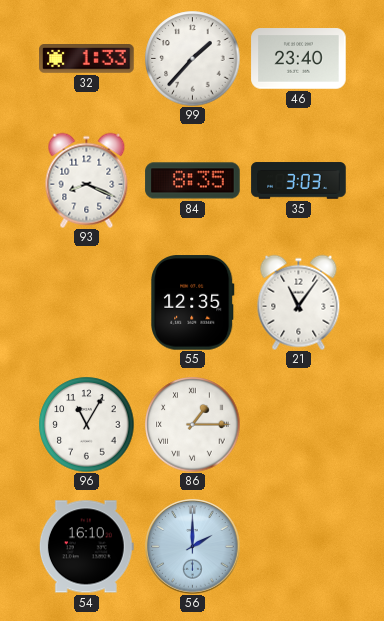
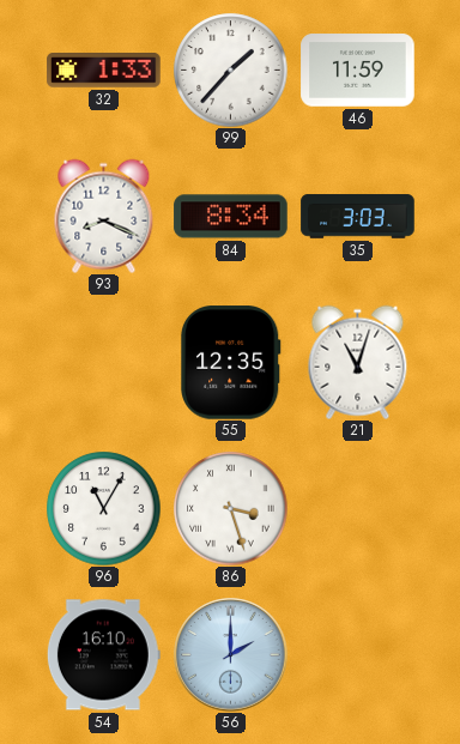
46: 23:40 -> 11:59
84: 8:35 -> 8:34
21: 11:06 -> 11:03
86: 1:15 -> 3:27
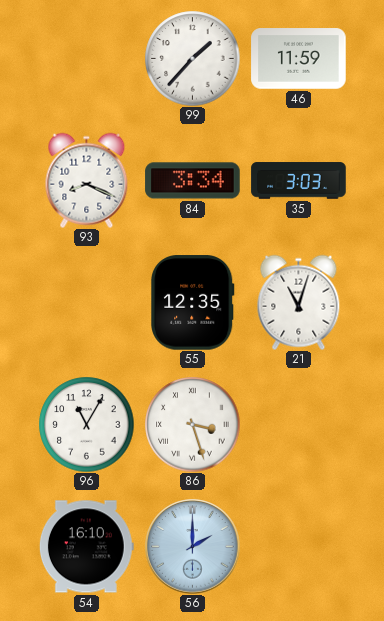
32: 1:33 -> none
84: 8:34 -> 3:34
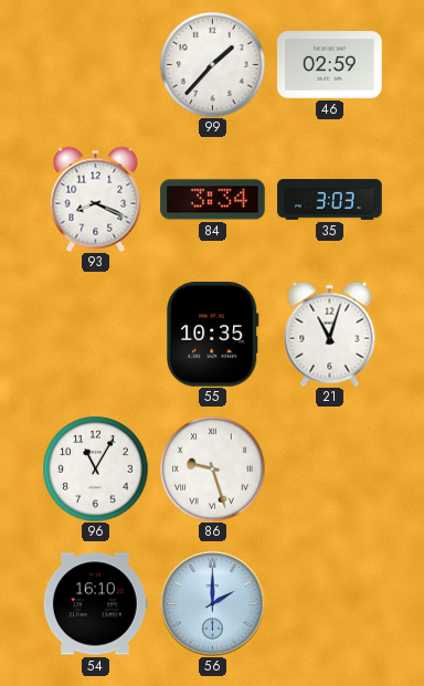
46: 11:59 -> 02:59
55: 12:35 -> 10:35
86: 3:27 -> 9:27
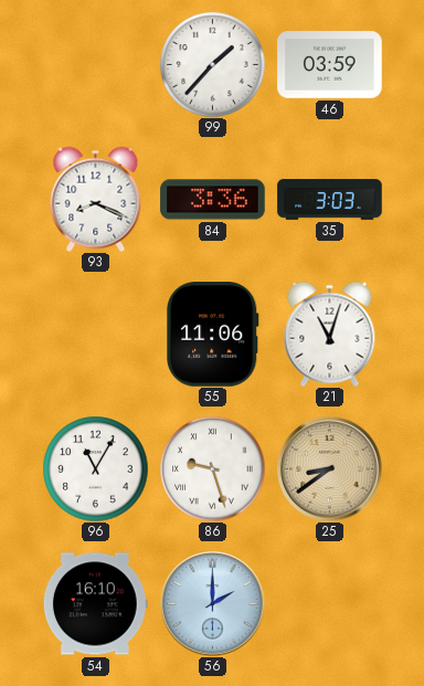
46: 02:59 -> 03:59
84: 3:34 -> 3:36
55: 10:35 -> 11:06
25: none -> 8:39
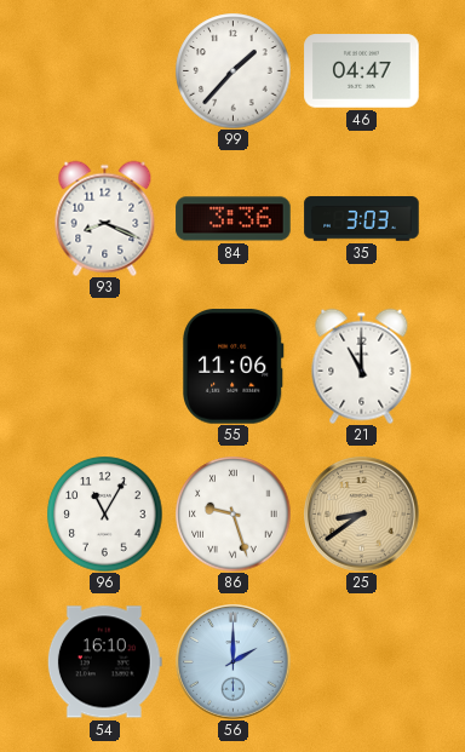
46: 03:59 -> 04:47
21: 11:03 -> 11:00
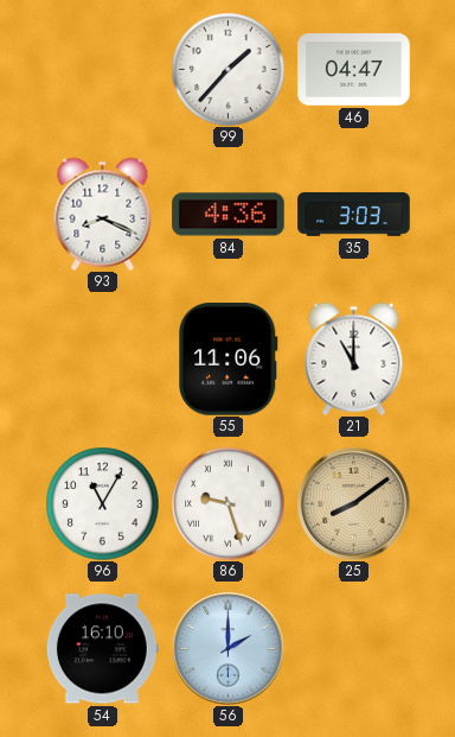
84: 3:36 -> 4:36
25: 8:39 -> 8:09
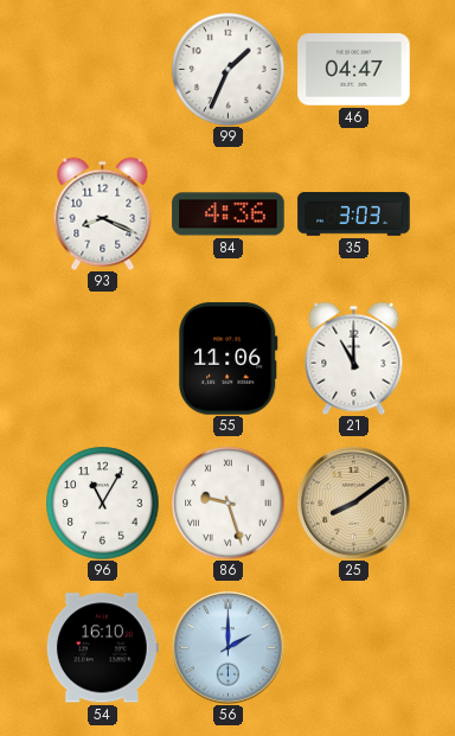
99: 1:37 -> 1:34
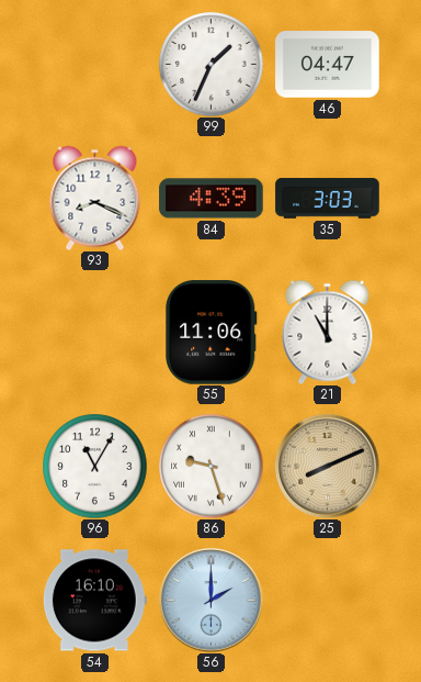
84: 4:36 -> 4:39
25: 8:09 -> 8:11
